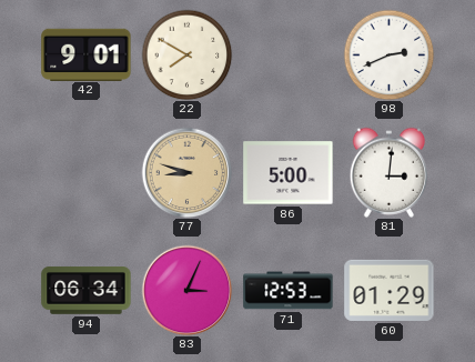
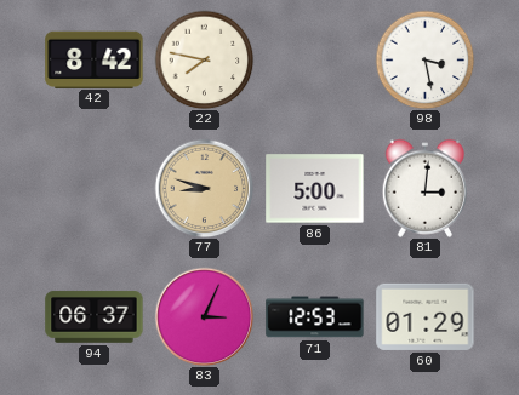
42: 9:01 -> 8:42
22: 7:50 -> 7:47
98: 2:41 -> 3:28
94: 06:34 -> 06:37
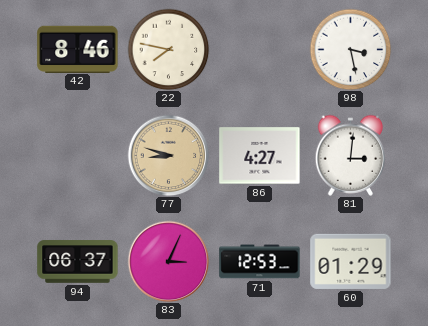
42: 8:42 -> 8:46
86: 5:00 -> 4:27
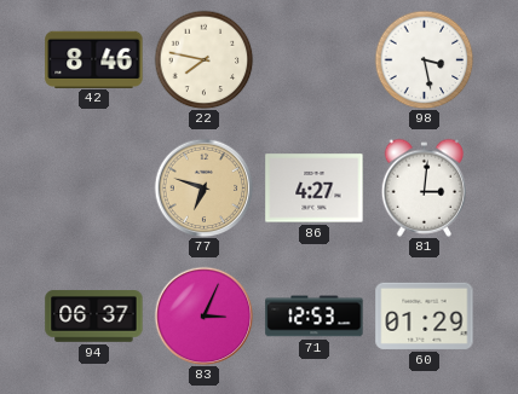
77: 8:48 -> 6:48
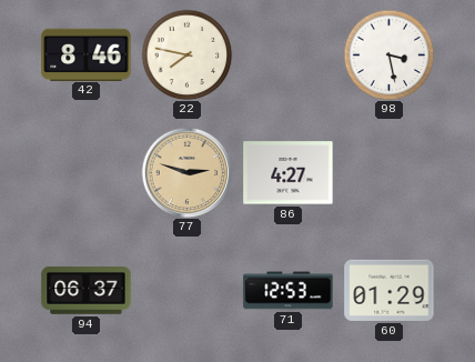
77: 6:48 -> 2:48
81: 3:01 -> none
83: 3:04 -> none
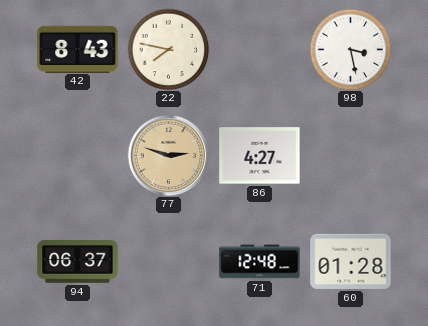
42: 8:46 -> 8:43
71: 12:53 -> 12:48
60: 01:29 -> 01:28
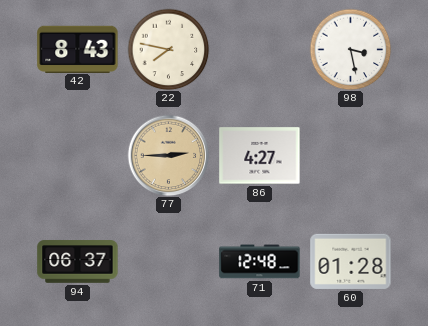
77: 2:48 -> 2:45
